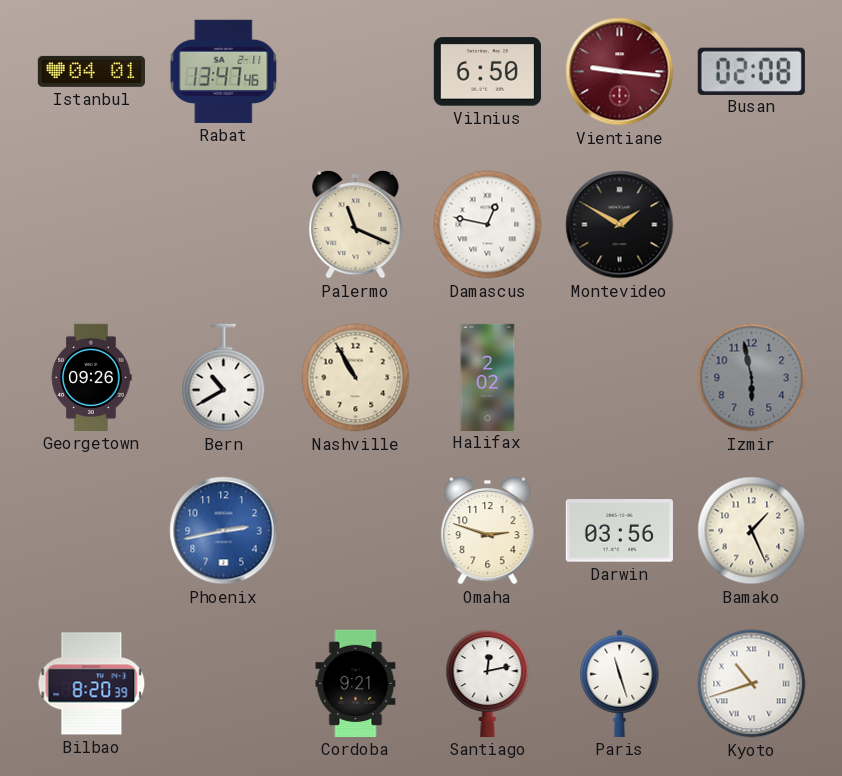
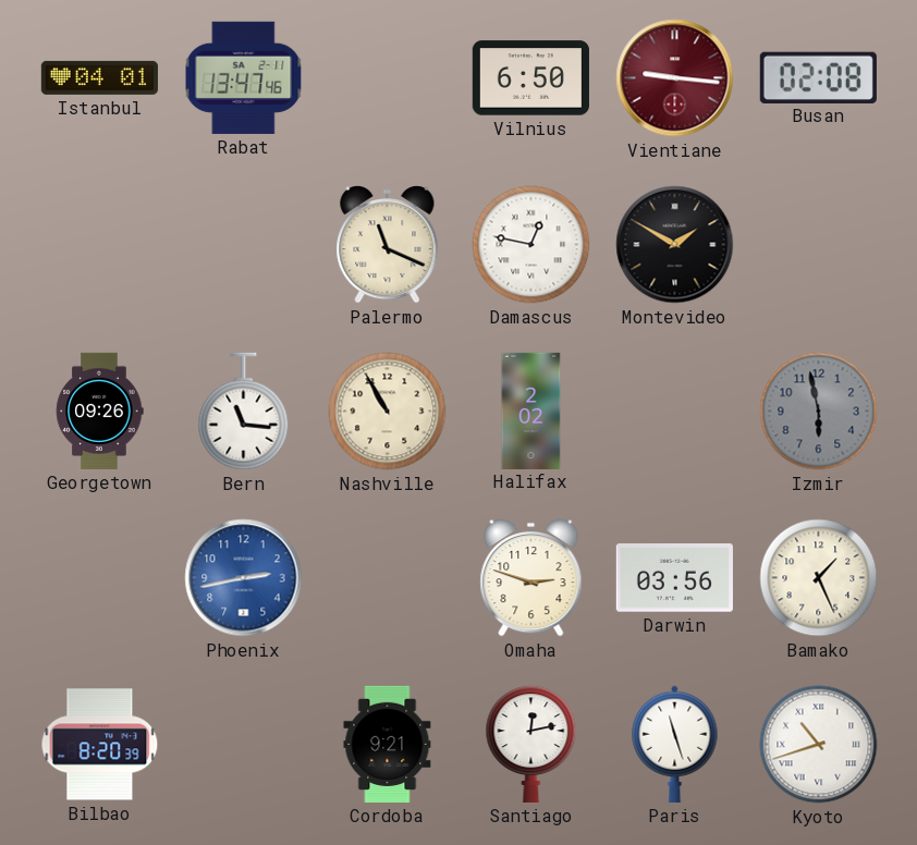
Bern: 10:40 -> 11:16
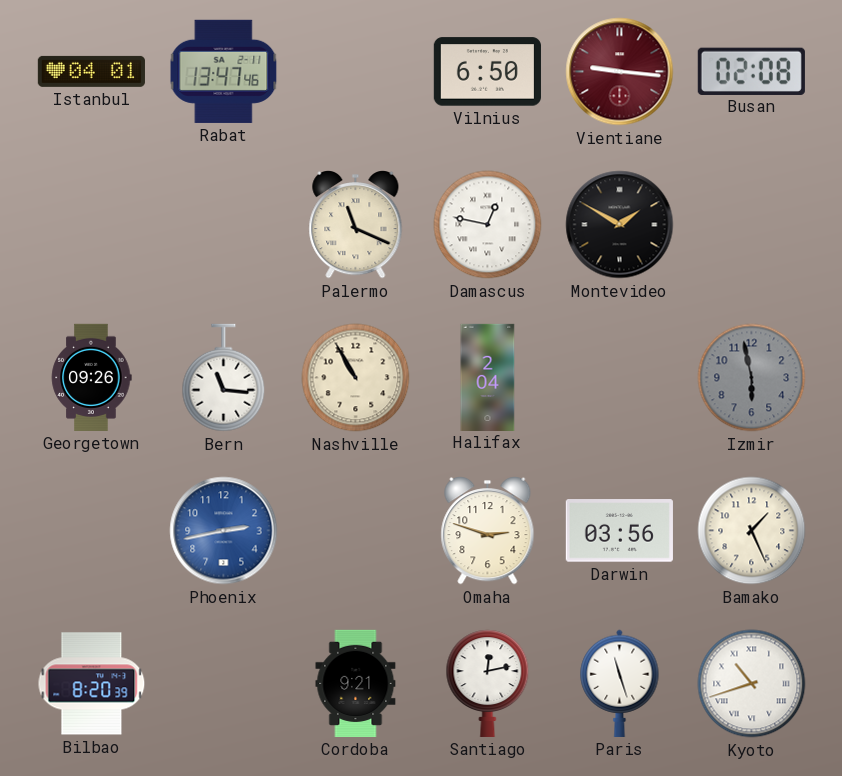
Halifax: 2:02 -> 2:04
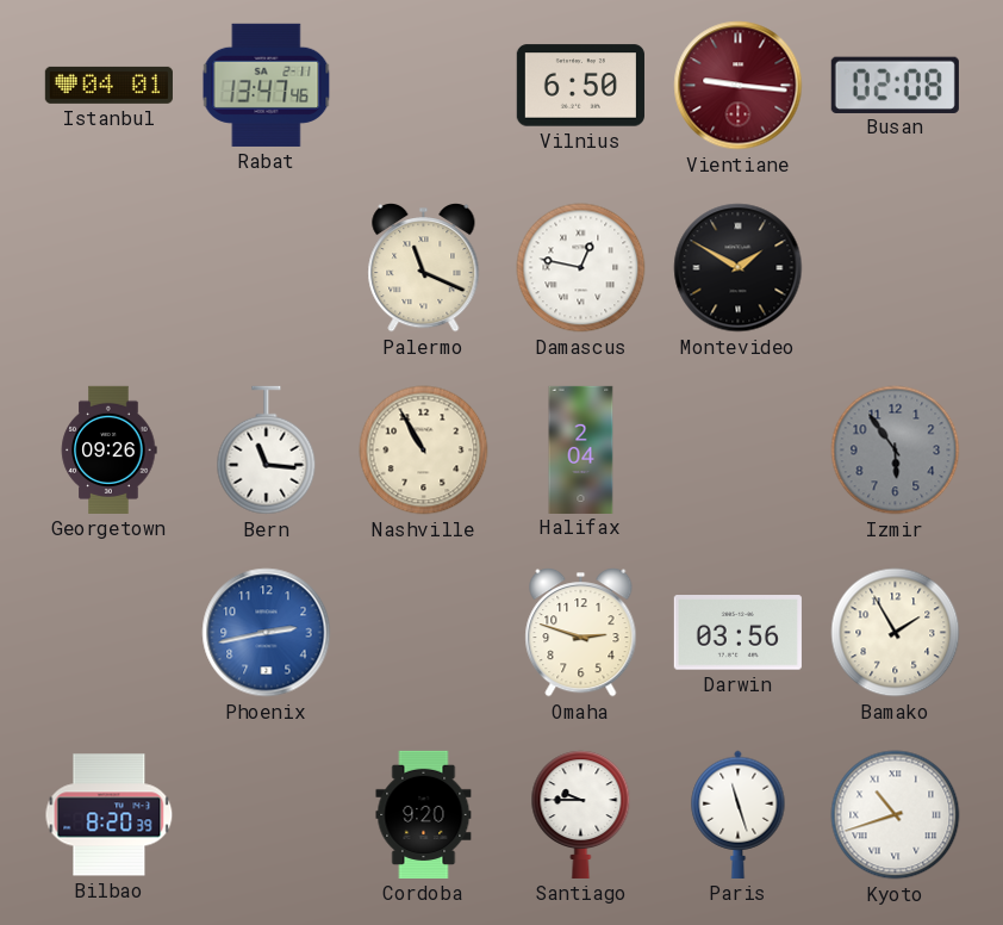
Izmir: 5:58 -> 5:54
Bamako: 1:26 -> 1:55
Cordoba: 9:21 -> 9:20
Santiago: 12:13 -> 9:45
